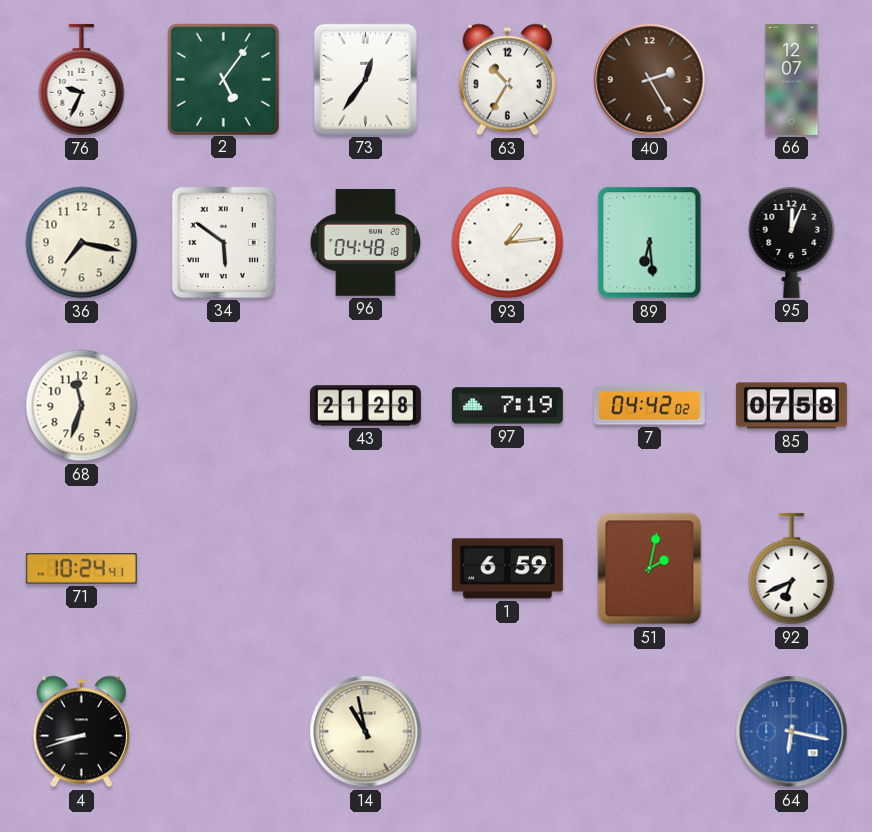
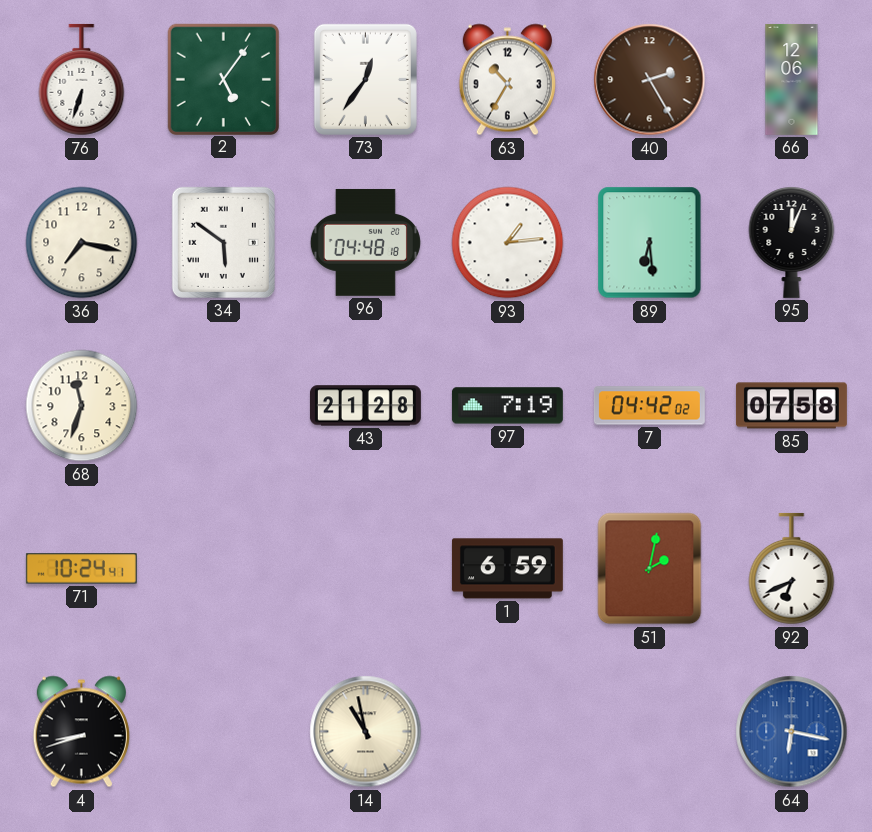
76: 9:34 -> 6:33
66: 12:07 -> 12:06
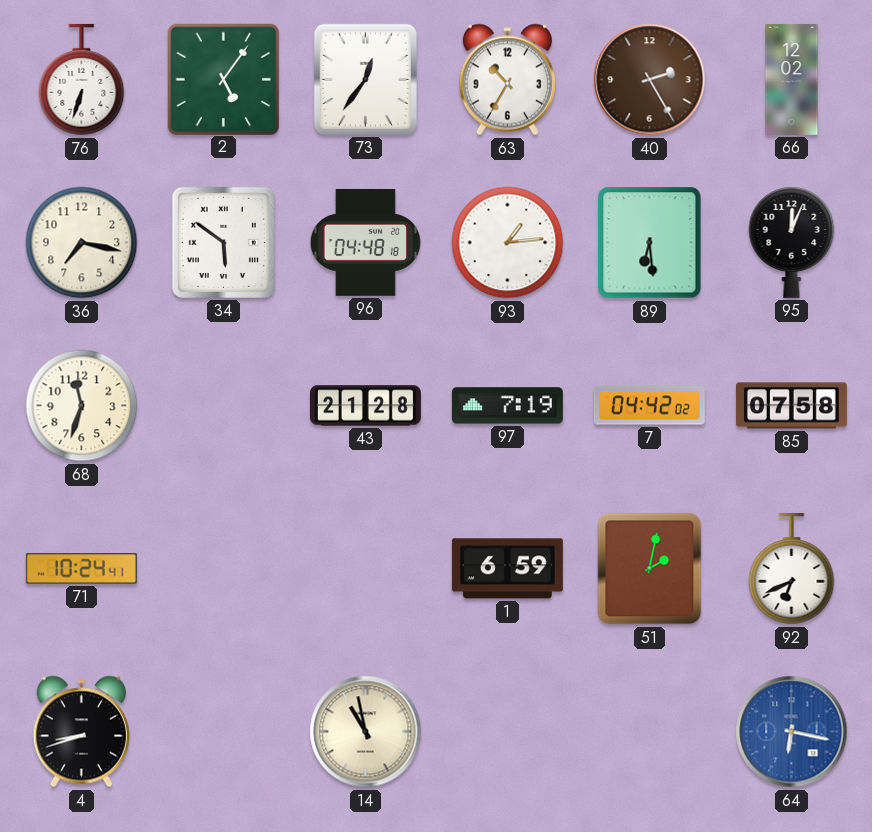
66: 12:06 -> 12:02
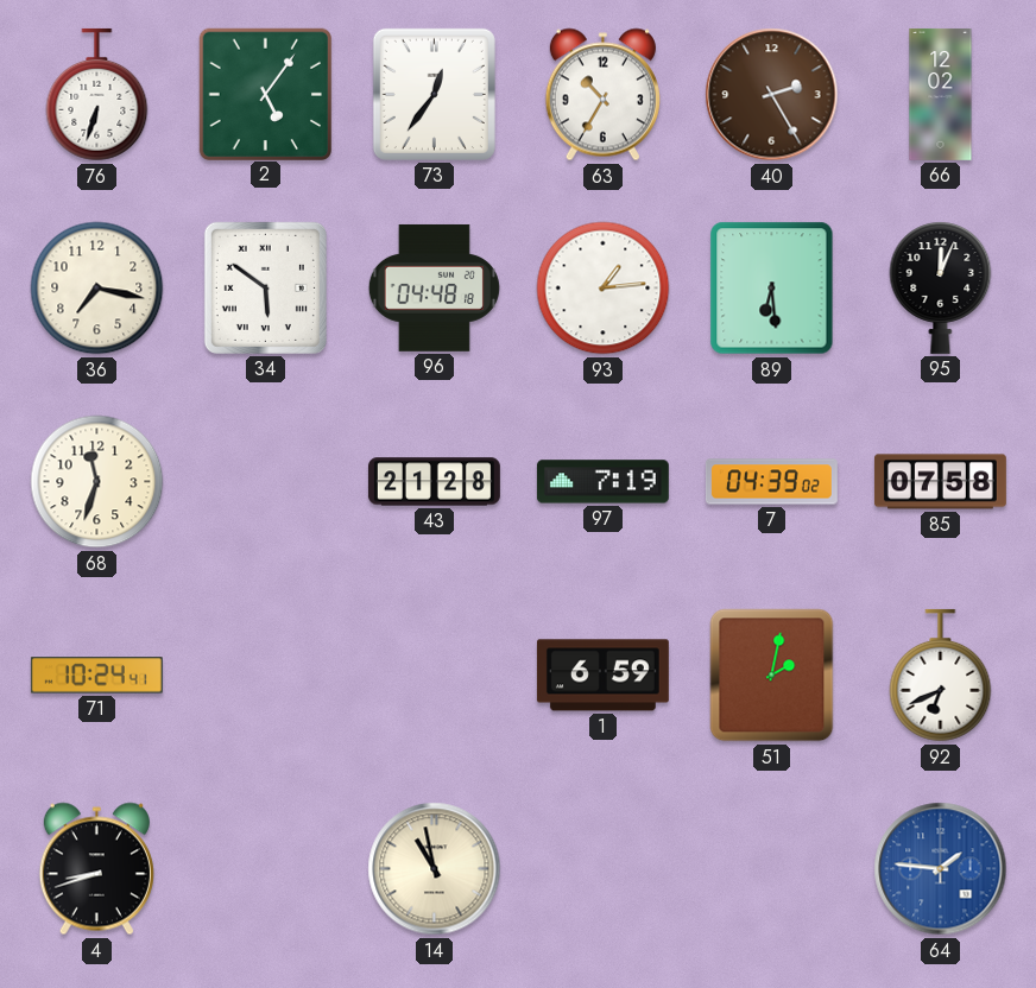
7: 04:42 -> 04:39
64: 6:17 -> 1:46
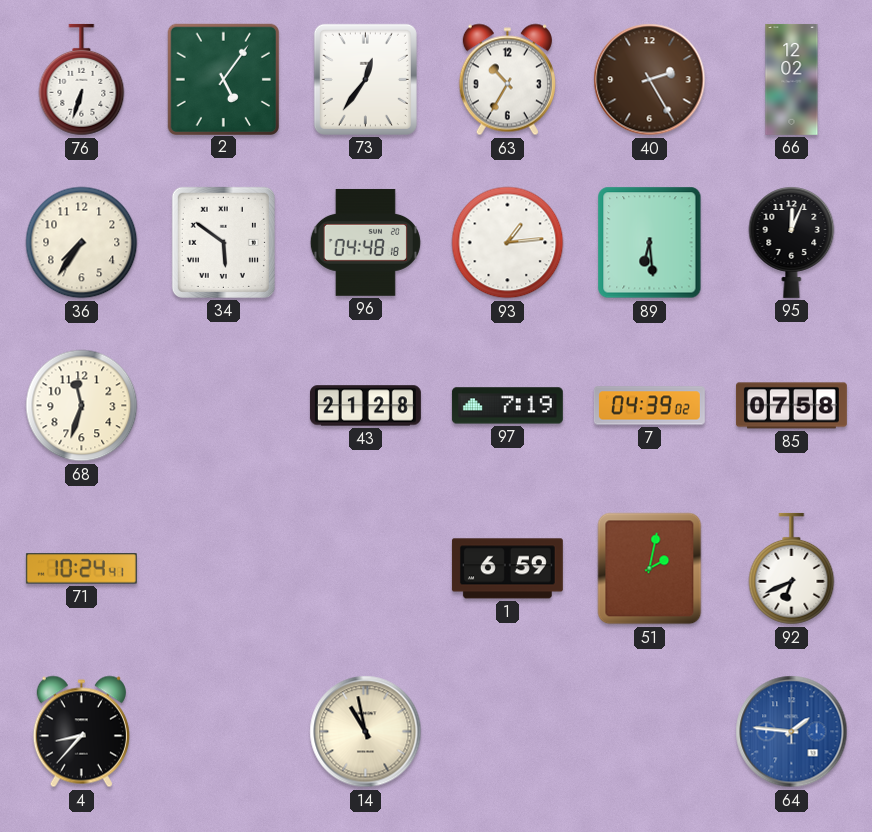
36: 7:17 -> 7:36
4: 8:42 -> 8:37
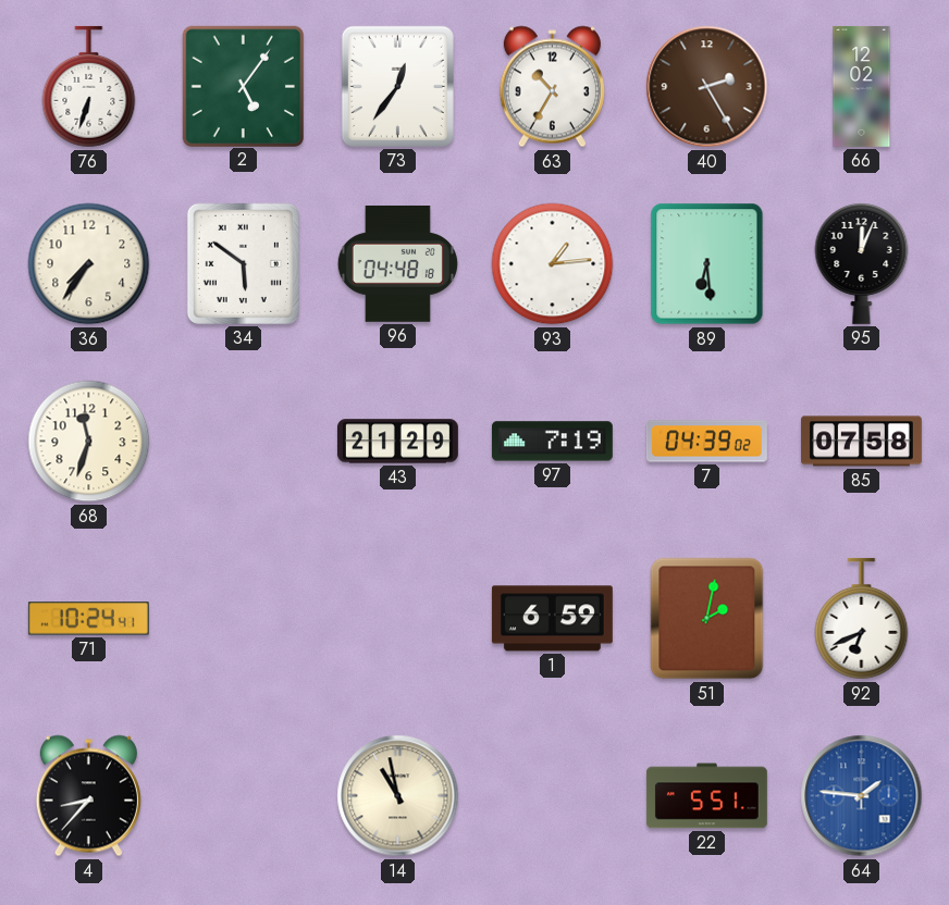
43: 21:28 -> 21:29
22: none -> 5:51
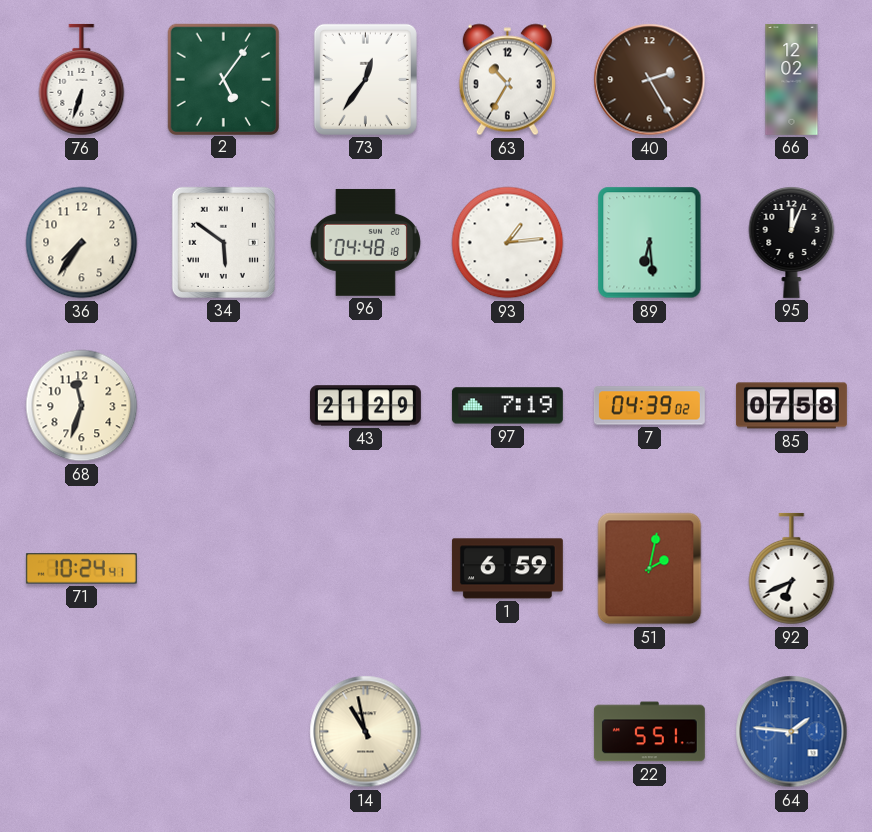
4: 8:37 -> none
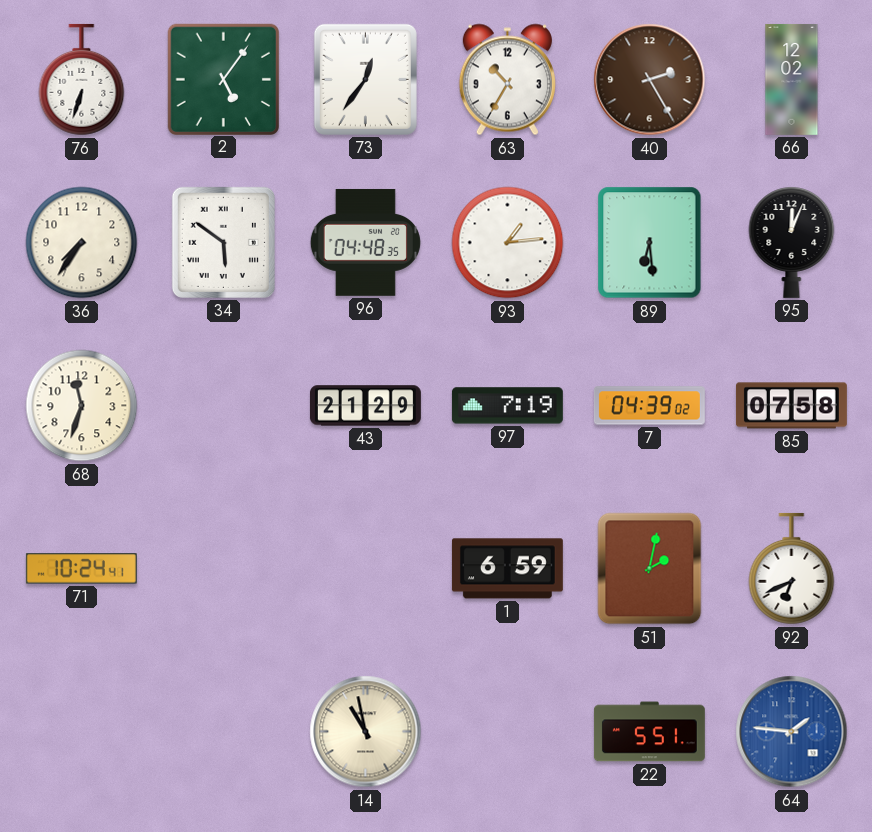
96: 04:48:18 -> 04:48:35
